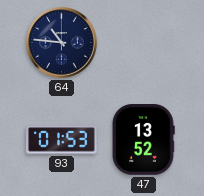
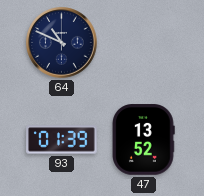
64: 10:46 -> 10:49
93: 01:53 -> 01:39
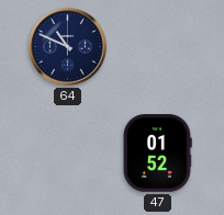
93: 01:39 -> none
47: 13:52 -> 01:52
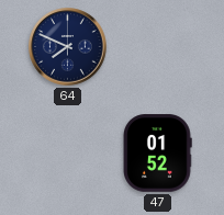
64: 10:49 -> 7:49
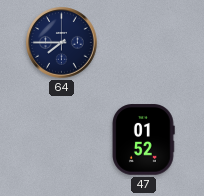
64: 7:49 -> 7:45
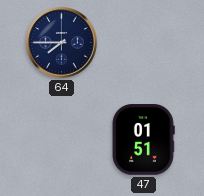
47: 01:52 -> 01:51
